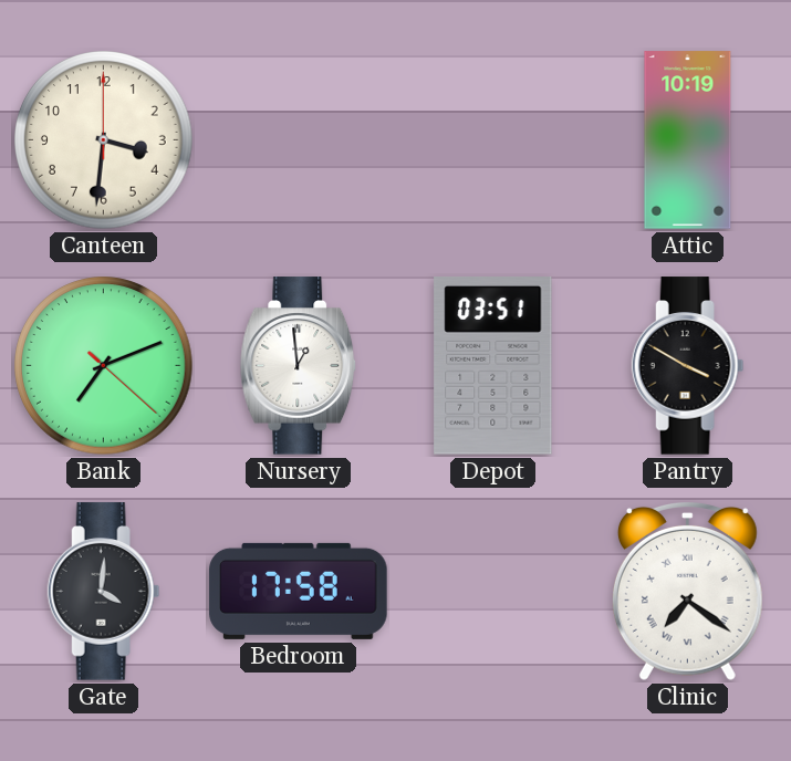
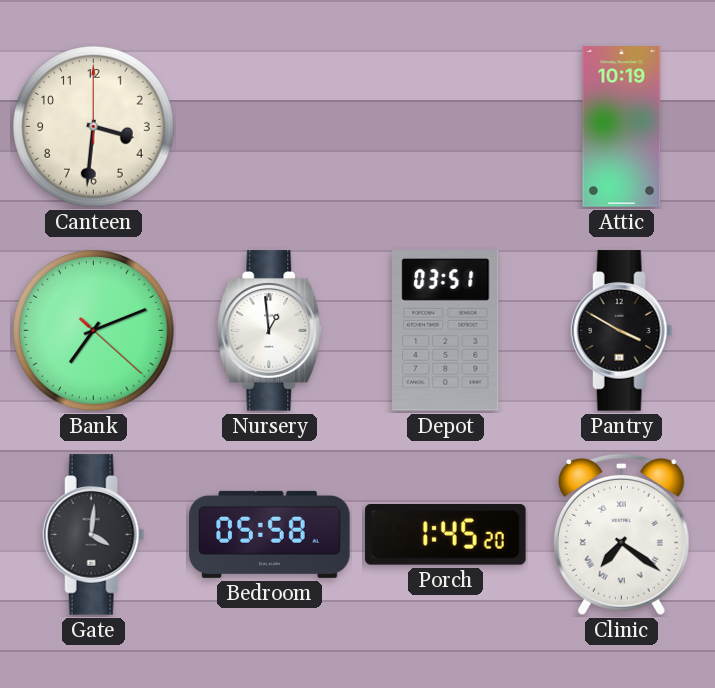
Bedroom: 17:58 -> 05:58
Porch: none -> 1:45
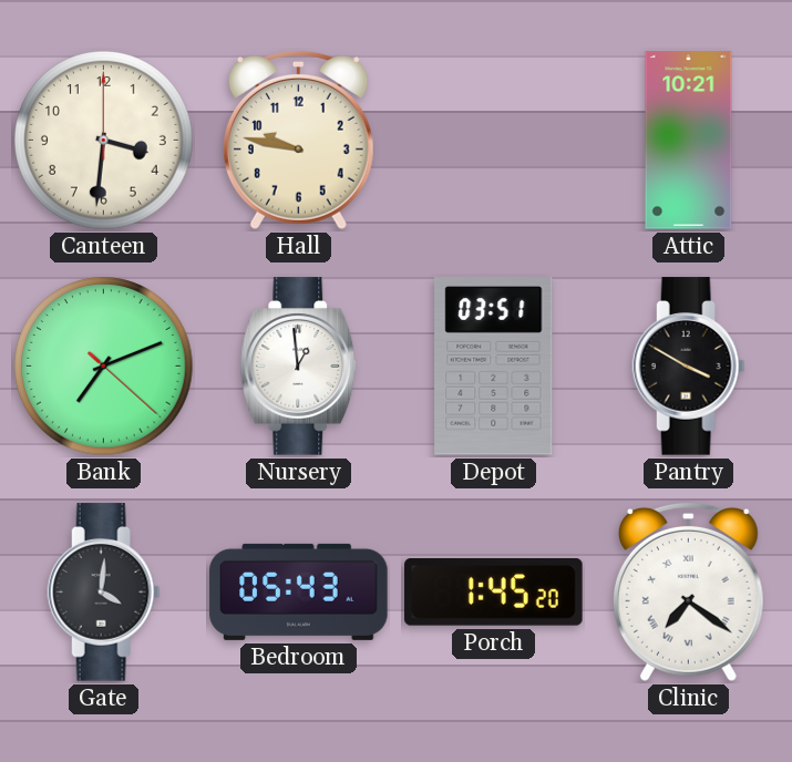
Hall: none -> 9:47
Attic: 10:19 -> 10:21
Bedroom: 05:58 -> 05:43
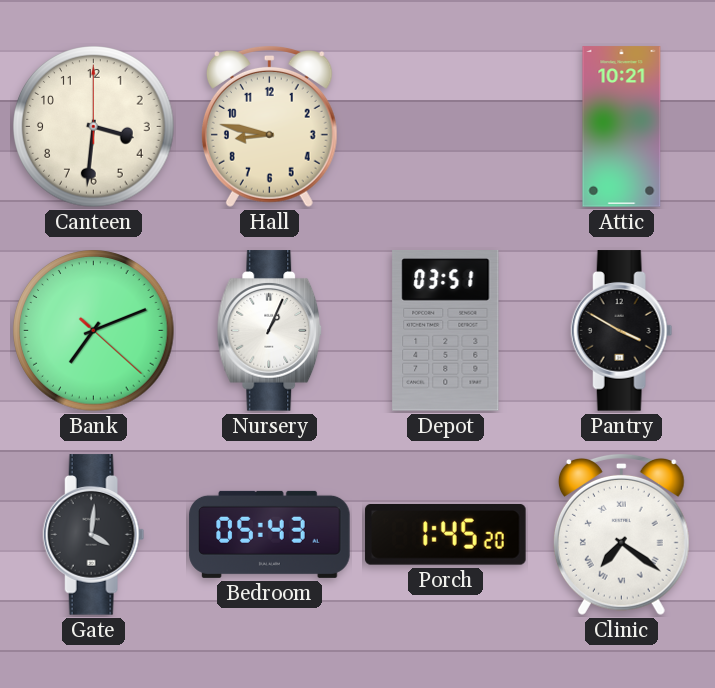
Hall: 9:47 -> 8:47
Nursery: 12:59 -> 1:04
